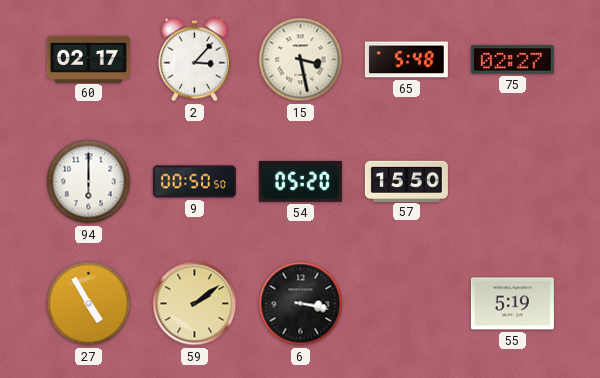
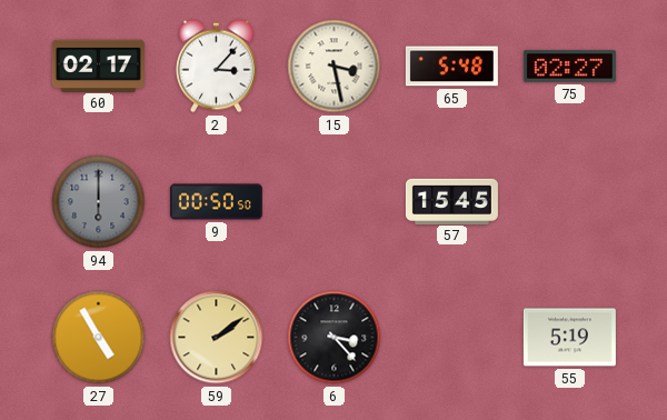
94 dial: white -> grey
54: 05:20 -> none
57: 15:50 -> 15:45
6: 3:17 -> 3:23
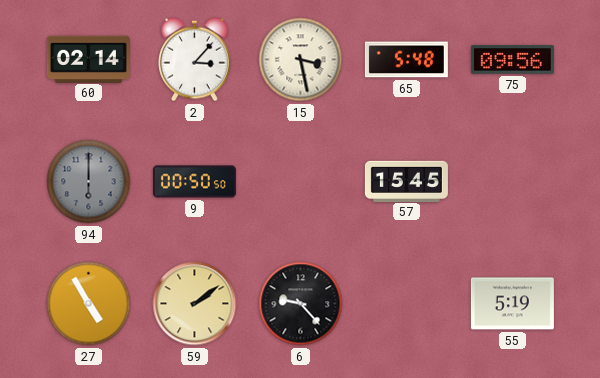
60: 02:17 -> 02:14
75: 02:27 -> 09:56
6: 3:23 -> 9:23
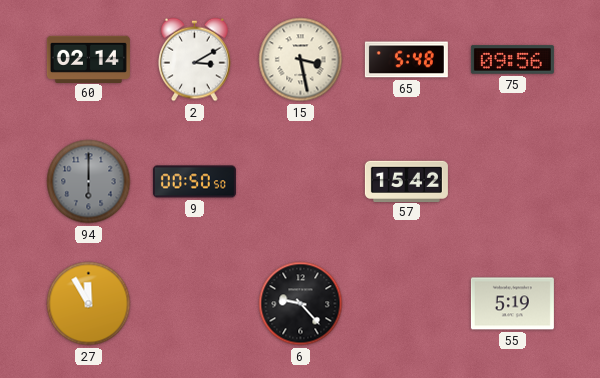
2: 3:07 -> 3:10
57: 15:45 -> 15:42
27: 4:55 -> 11:55
59: 2:09 -> none
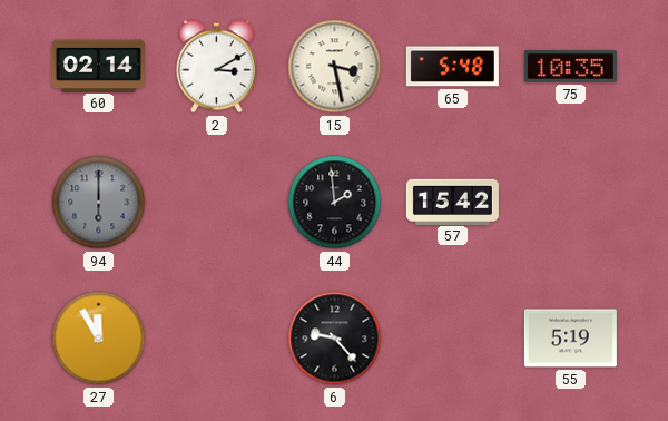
75: 09:56 -> 10:35
9: 00:50 -> none
44: none -> 1:59
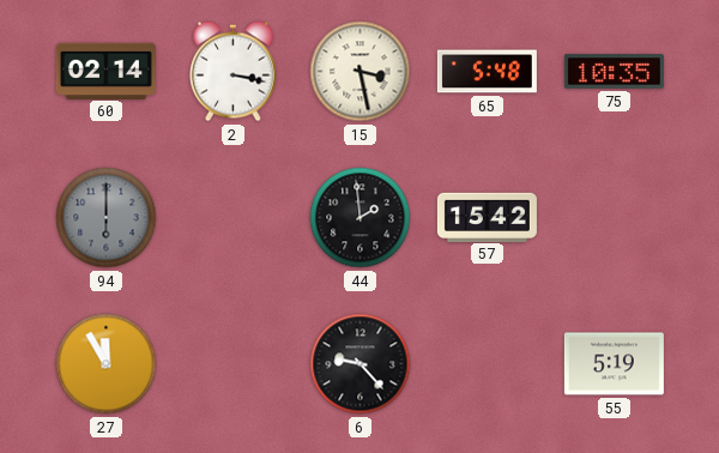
2: 3:10 -> 3:17
